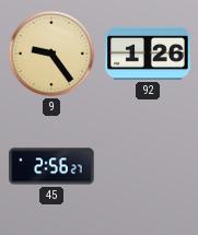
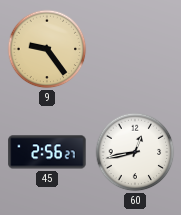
92: 1:26 -> none
60: none -> 12:43
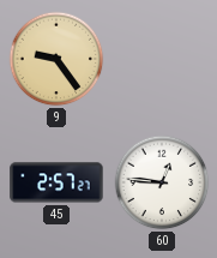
45: 2:56 -> 2:57
60: 12:43 -> 12:46
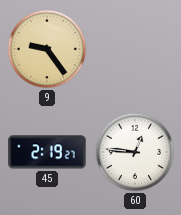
45: 2:57 -> 2:19
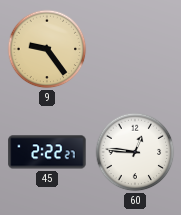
45: 2:19 -> 2:22
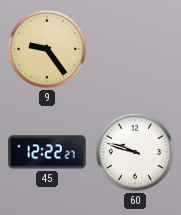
45: 2:22 -> 12:22
60: 12:46 -> 9:48
